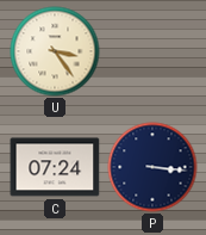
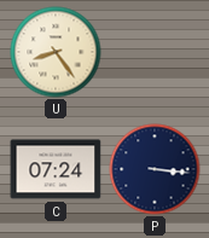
U: 3:24 -> 8:24
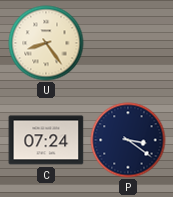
P: 3:16 -> 3:21
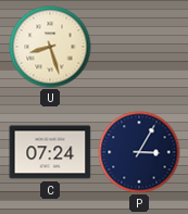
U: 8:24 -> 8:27
P: 3:21 -> 3:05
